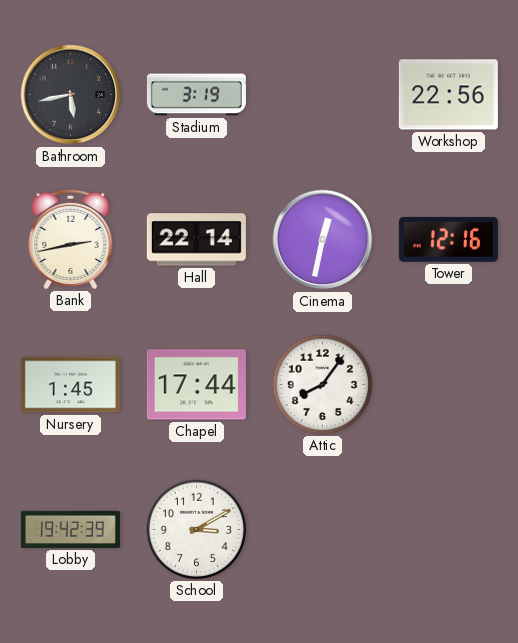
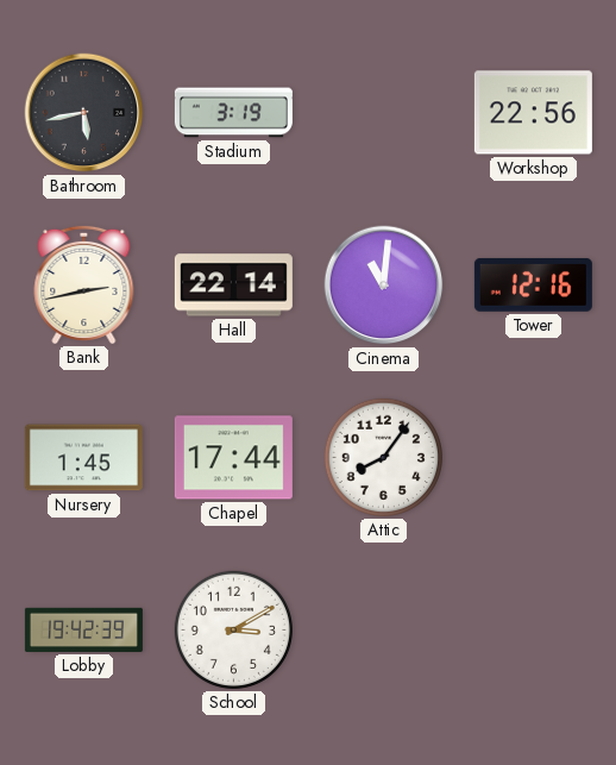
Cinema: 12:32 -> 11:01
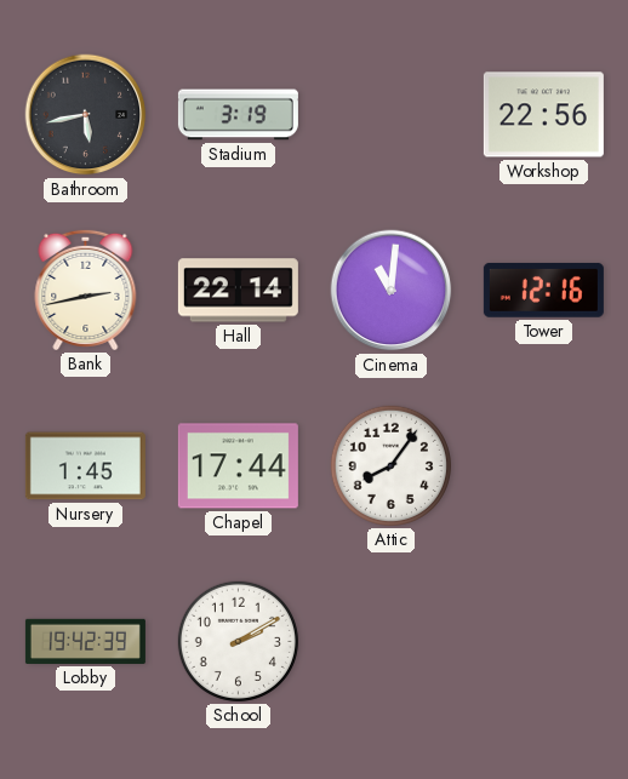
School: 3:10 -> 2:10
